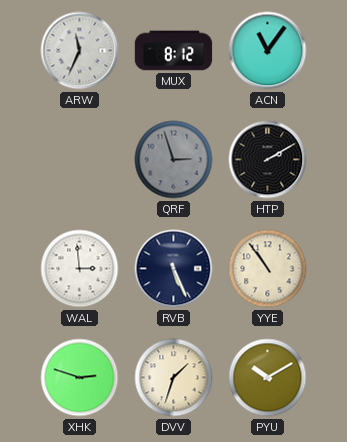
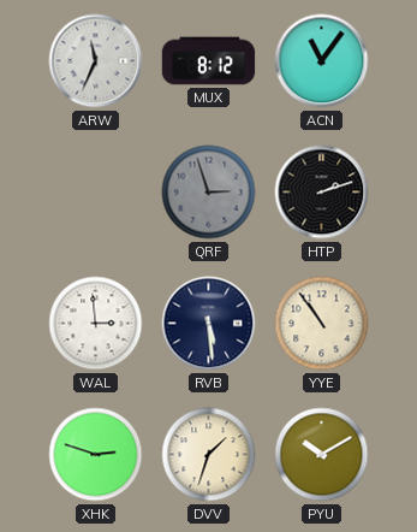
HTP: 2:10 -> 2:12
RVB: 5:26 -> 5:29
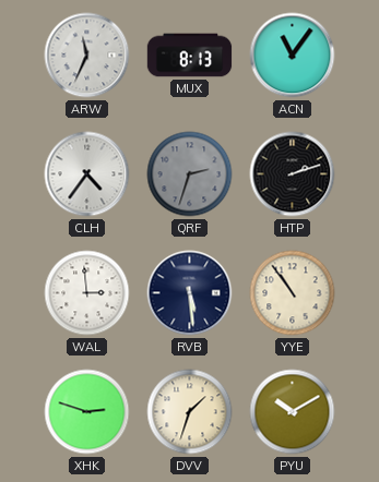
MUX: 8:12 -> 8:13
CLH: none -> 4:36
QRF: 2:57 -> 2:33
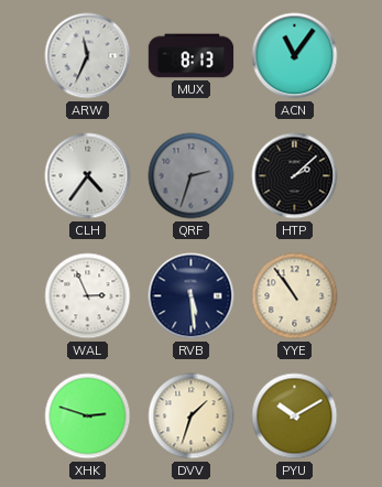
HTP: 2:12 -> 2:08
WAL: 2:59 -> 2:56
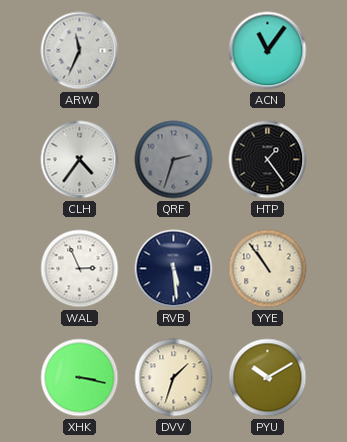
MUX: 8:13 -> none
HTP: 2:08 -> 1:24
XHK: 2:48 -> 3:17
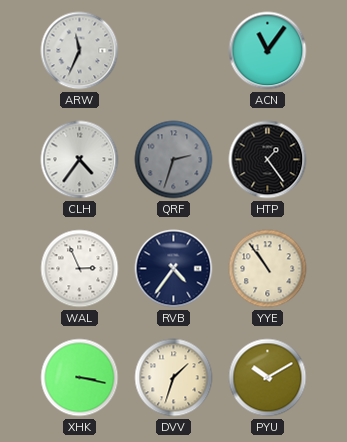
RVB: 5:29 -> 4:36
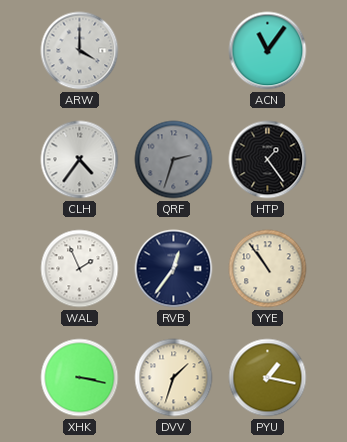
ARW: 11:34 -> 4:00
WAL: 2:56 -> 1:56
RVB: 4:36 -> 12:36
PYU: 10:10 -> 1:17
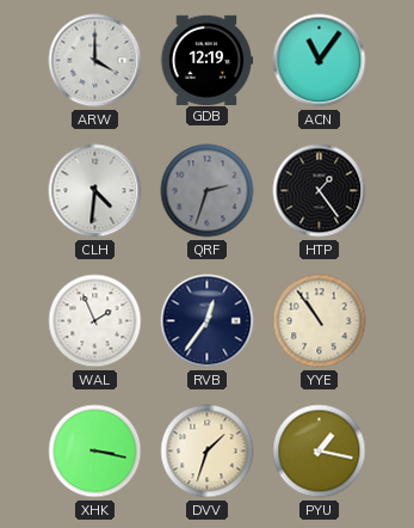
GDB: none -> 12:19
CLH: 4:36 -> 4:31
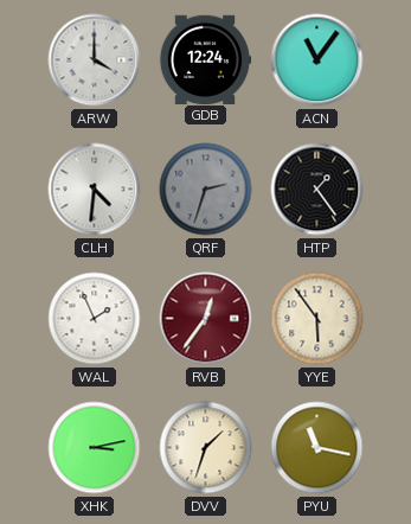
GDB: 12:19 -> 12:24
RVB dial: navy -> burgundy
YYE: 10:54 -> 5:54
XHK: 3:17 -> 3:13
PYU: 1:17 -> 11:17
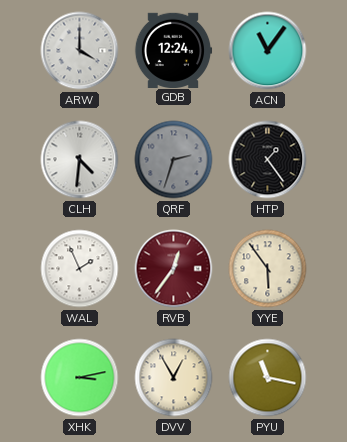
DVV: 1:33 -> 12:55
